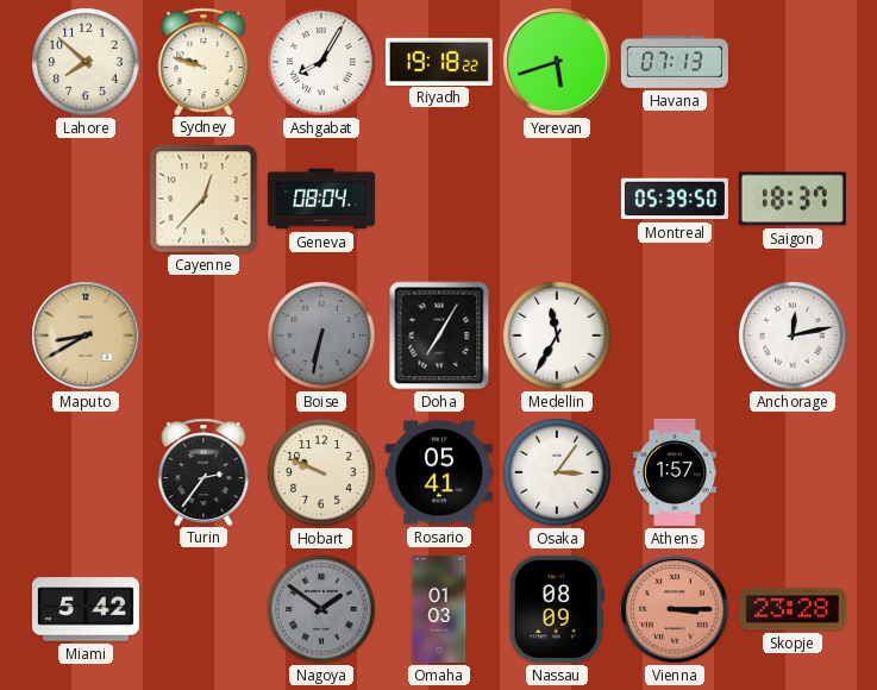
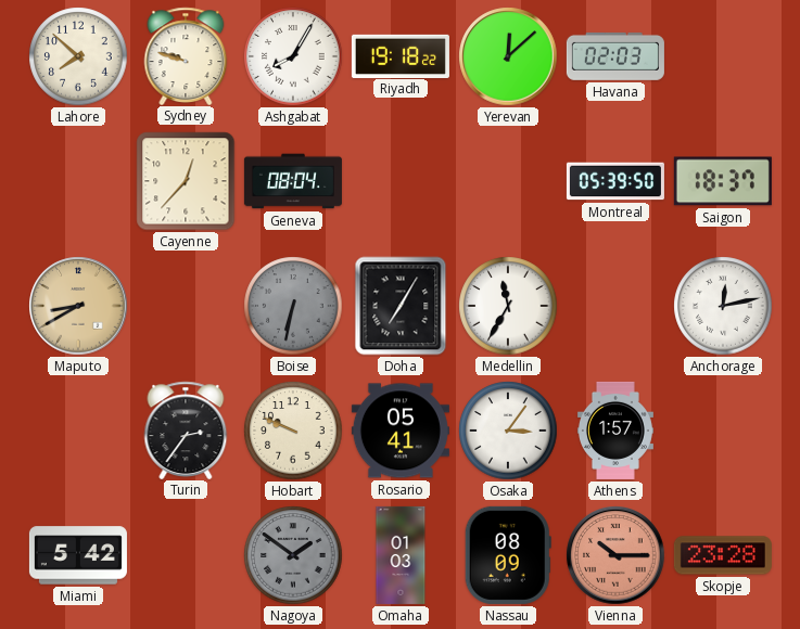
Yerevan: 5:42 -> 12:08
Havana: 07:13 -> 02:03
Vienna: 3:15 -> 10:15
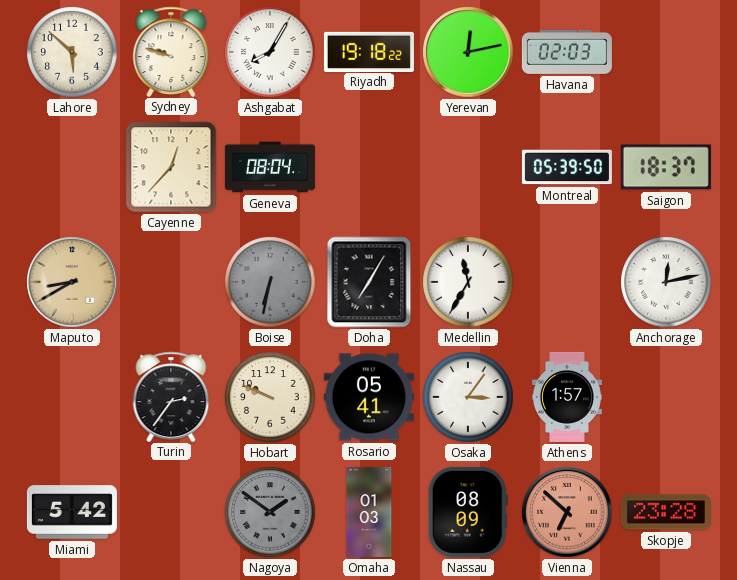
Lahore: 7:52 -> 5:52
Yerevan: 12:08 -> 12:13
Vienna: 10:15 -> 6:52
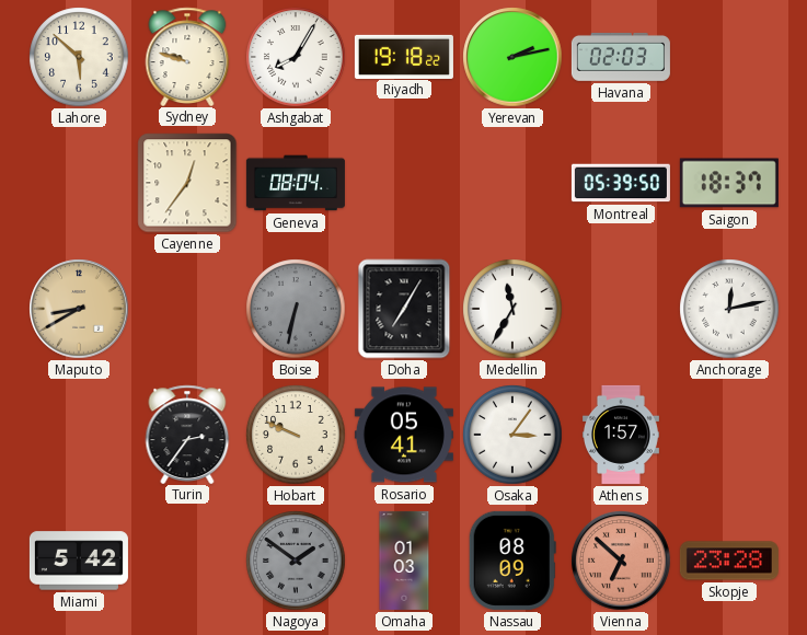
Yerevan: 12:13 -> 2:13
Cayenne: 12:37 -> 12:36
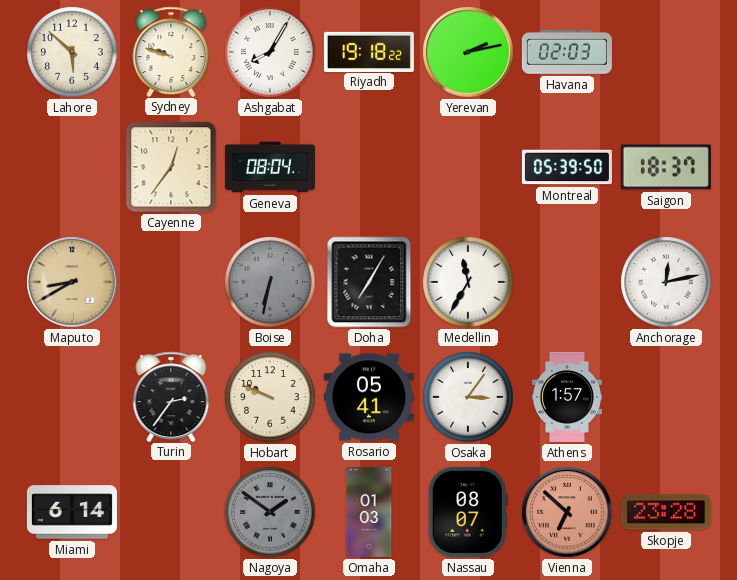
Miami: 5:42 -> 6:14
Nassau: 08:09 -> 08:07
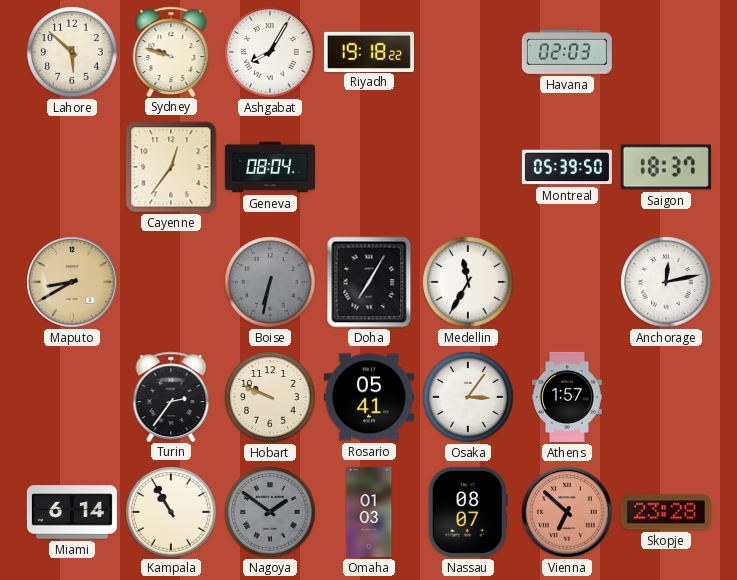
Yerevan: 2:13 -> none
Kampala: none -> 10:55
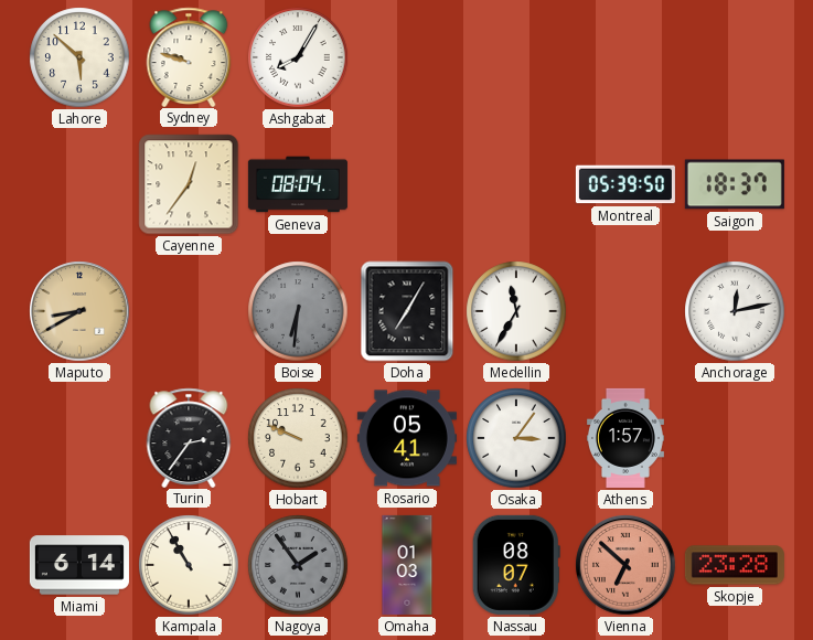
Riyadh: 19:18 -> none
Havana: 02:03 -> none
Boise: 6:32 -> 6:31
Nagoya: 1:51 -> 1:54
